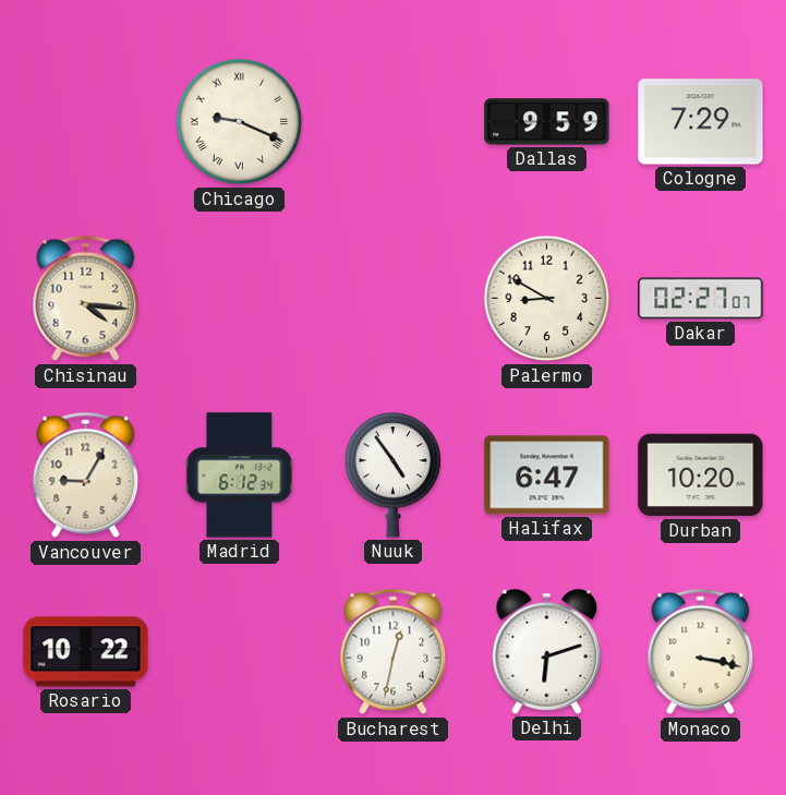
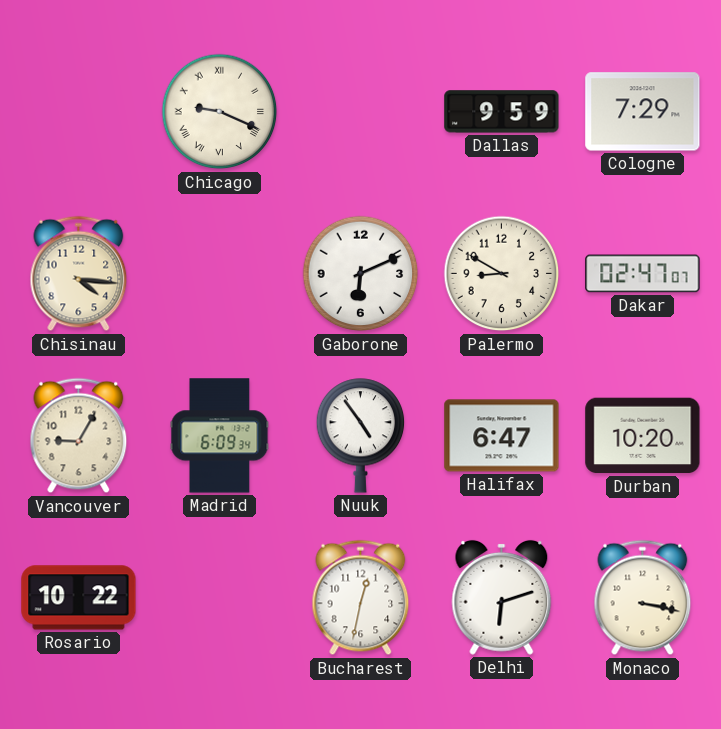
Gaborone: none -> 6:11
Dakar: 02:27 -> 02:47
Madrid: 6:12 -> 6:09
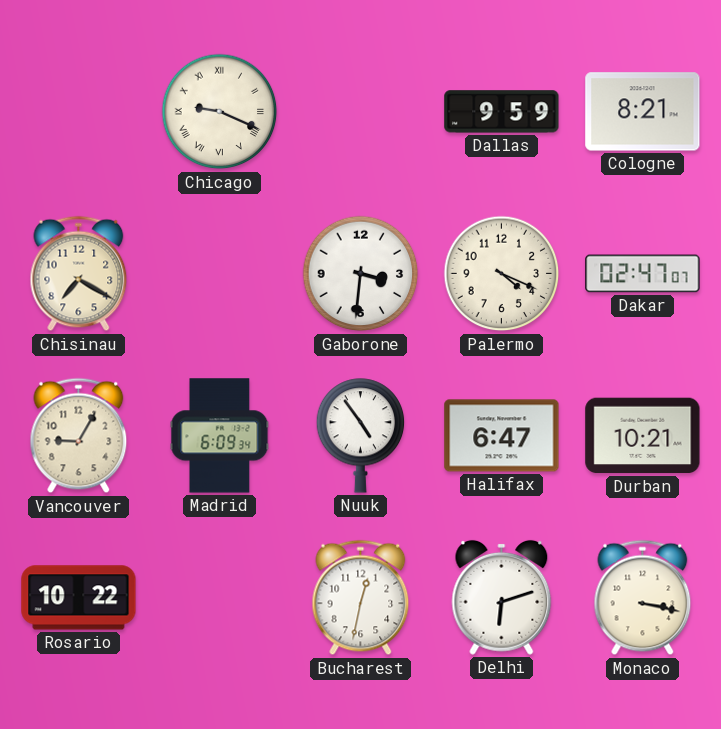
Cologne: 7:29 -> 8:21
Chisinau: 4:16 -> 7:20
Gaborone: 6:11 -> 3:31
Palermo: 8:50 -> 4:19
Durban: 10:20 -> 10:21
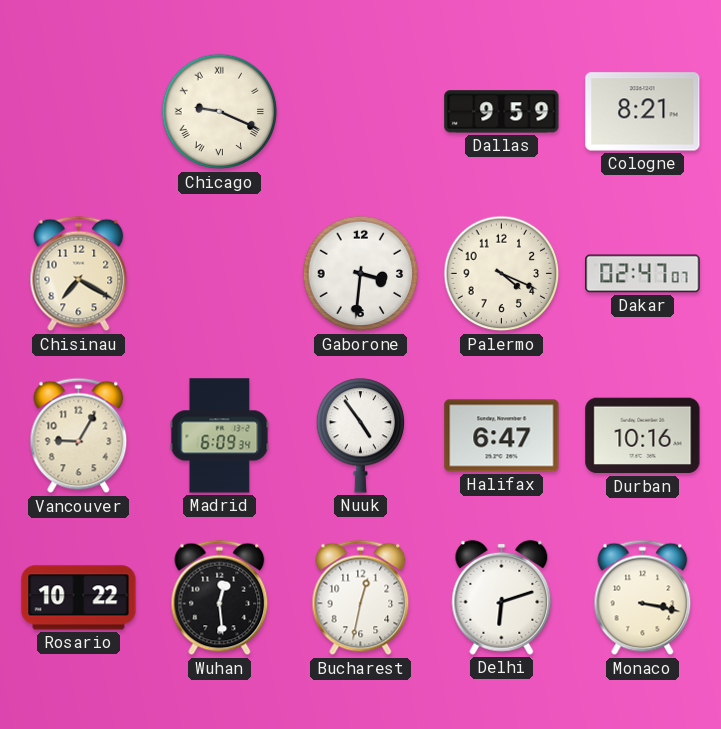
Durban: 10:21 -> 10:16
Wuhan: none -> 12:29
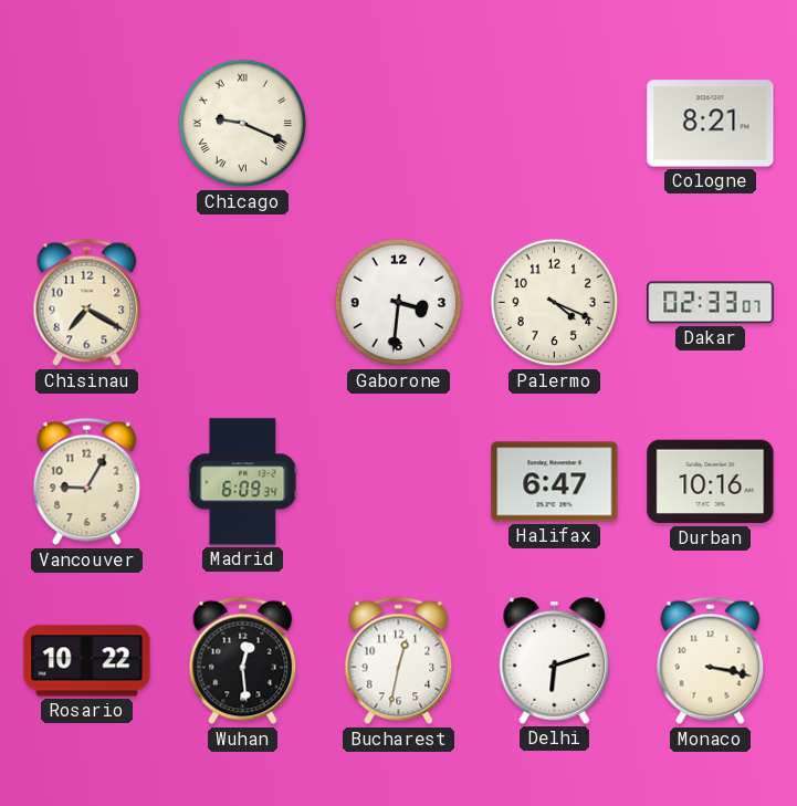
Dallas: 9:59 -> none
Dakar: 02:47 -> 02:33
Nuuk: 4:54 -> none
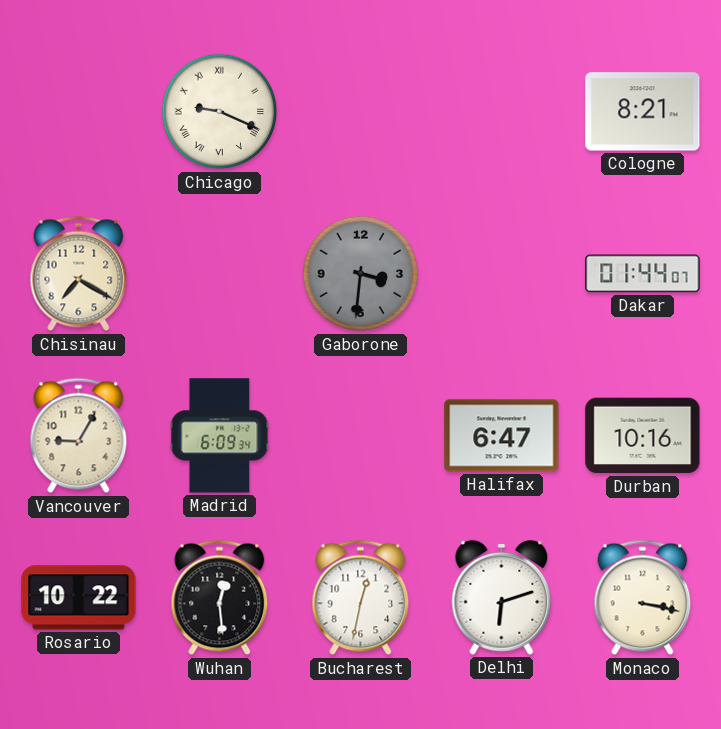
Gaborone dial: white -> grey
Palermo: 4:19 -> none
Dakar: 02:33 -> 01:44
